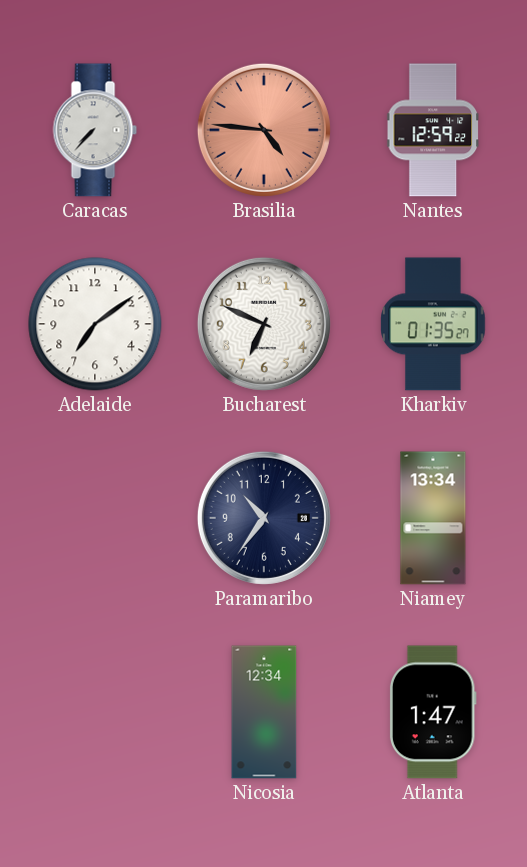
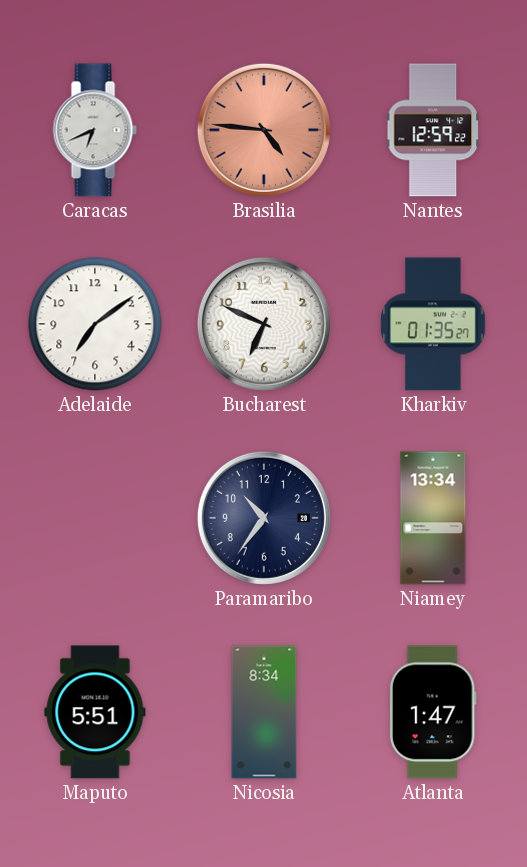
Caracas: 7:37 -> 6:41
Maputo: none -> 5:51
Nicosia: 12:34 -> 8:34
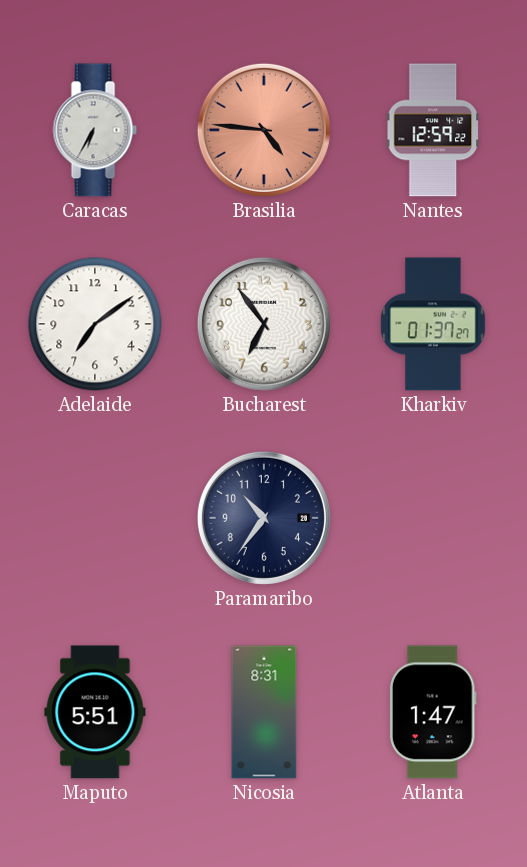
Caracas: 6:41 -> 6:35
Bucharest: 6:49 -> 6:54
Kharkiv: 01:35 -> 01:37
Niamey: 13:34 -> none
Nicosia: 8:34 -> 8:31
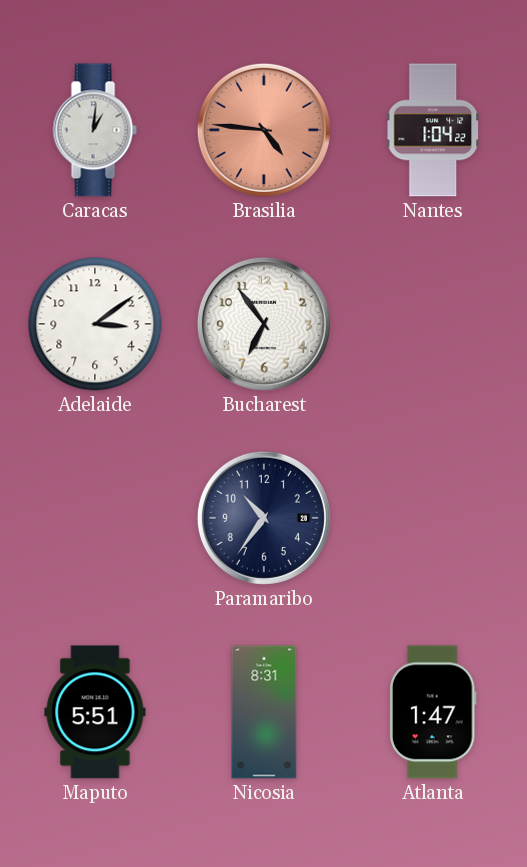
Caracas: 6:35 -> 1:01
Nantes: 12:59 -> 1:04
Adelaide: 7:09 -> 3:09
Kharkiv: 01:37 -> none
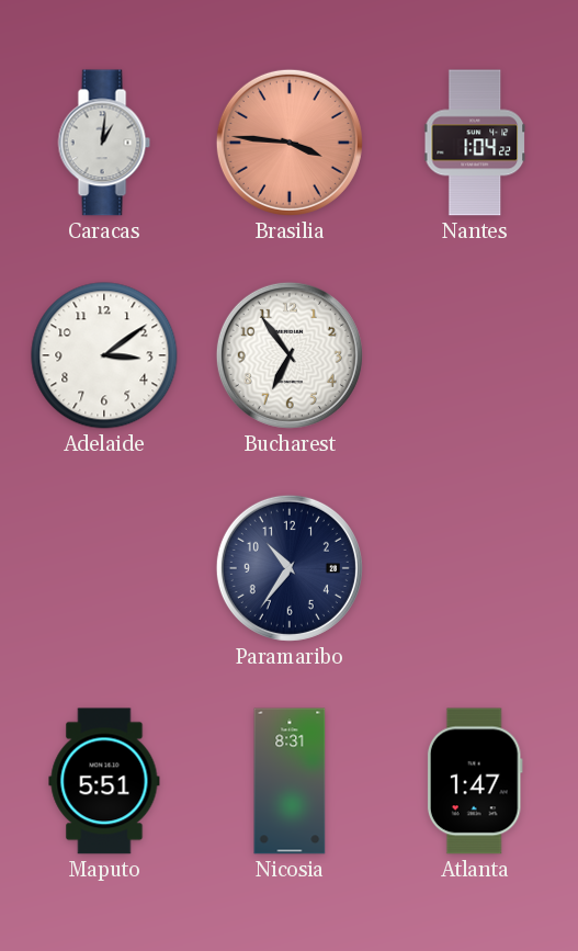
Brasilia: 4:46 -> 3:46
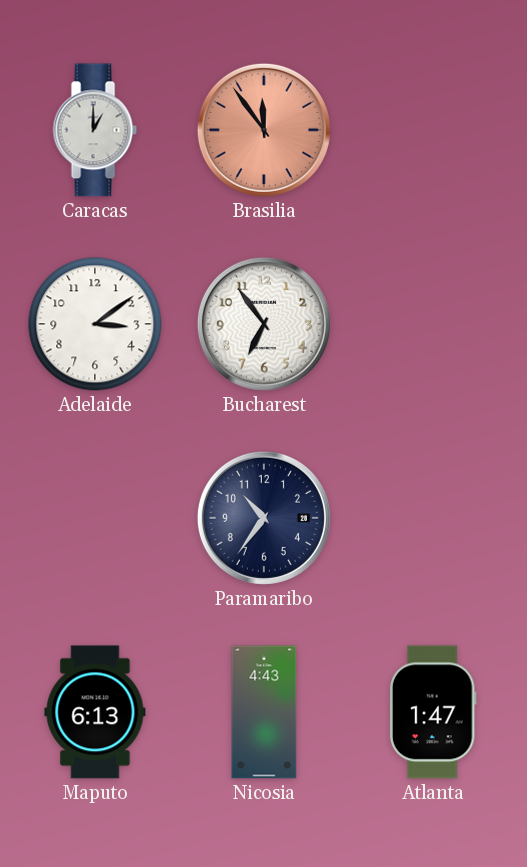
Caracas: 1:01 -> 1:00
Brasilia: 3:46 -> 11:54
Nantes: 1:04 -> none
Maputo: 5:51 -> 6:13
Nicosia: 8:31 -> 4:43
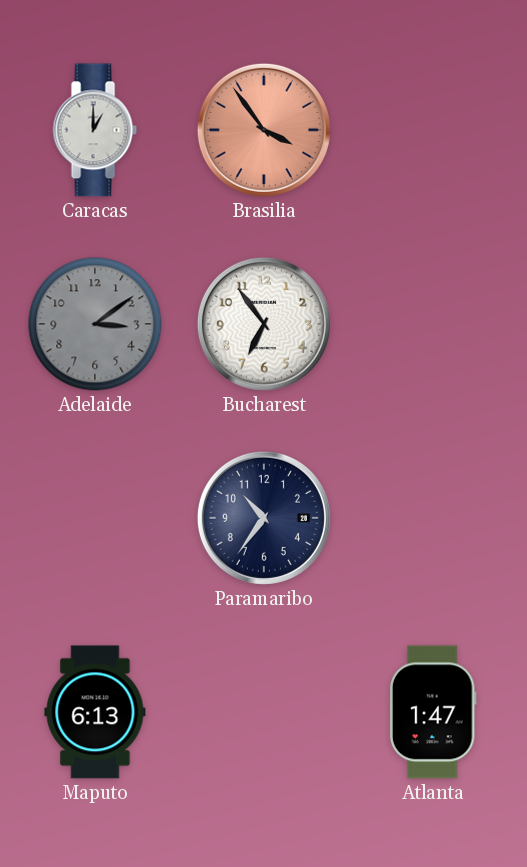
Brasilia: 11:54 -> 3:54
Adelaide dial: white -> grey
Nicosia: 4:43 -> none
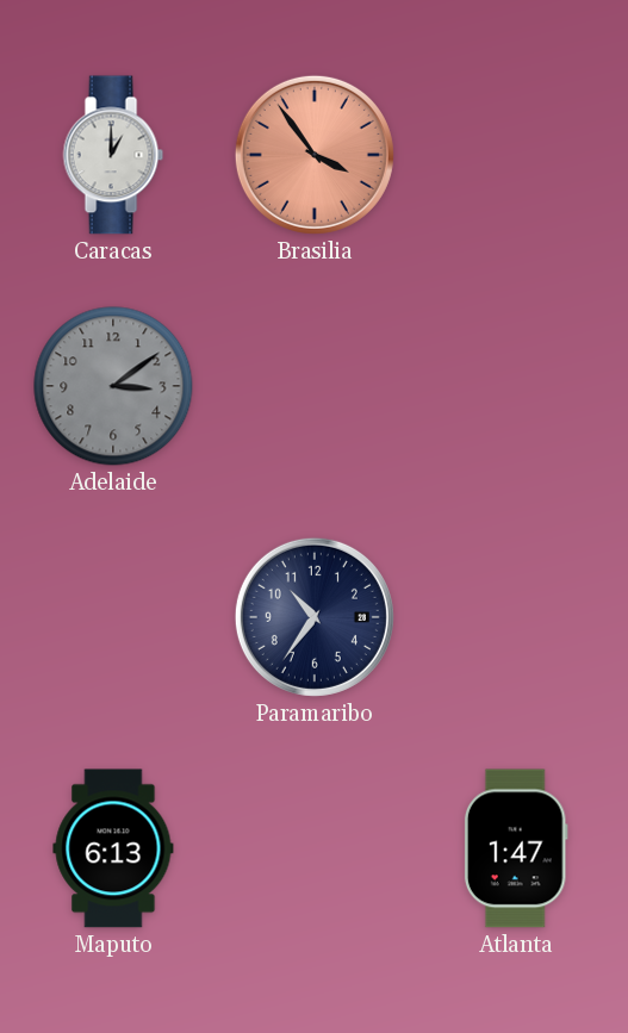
Bucharest: 6:54 -> none
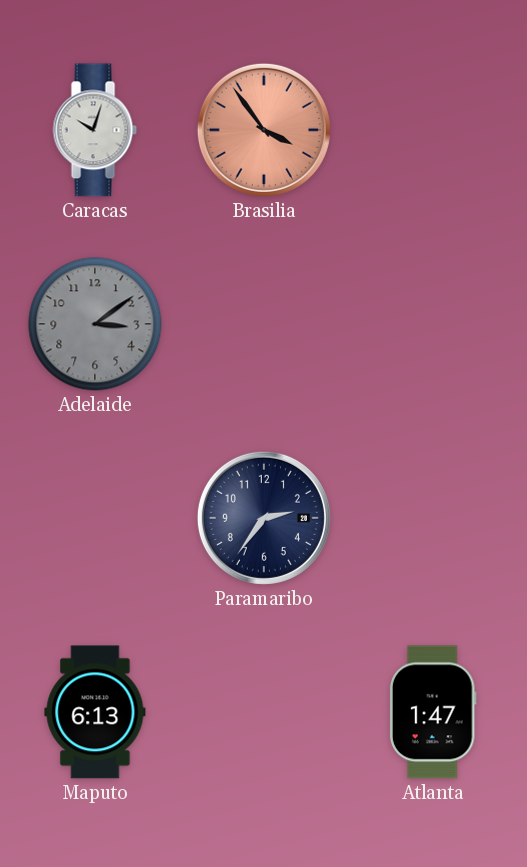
Caracas: 1:00 -> 10:03
Paramaribo: 10:36 -> 2:36
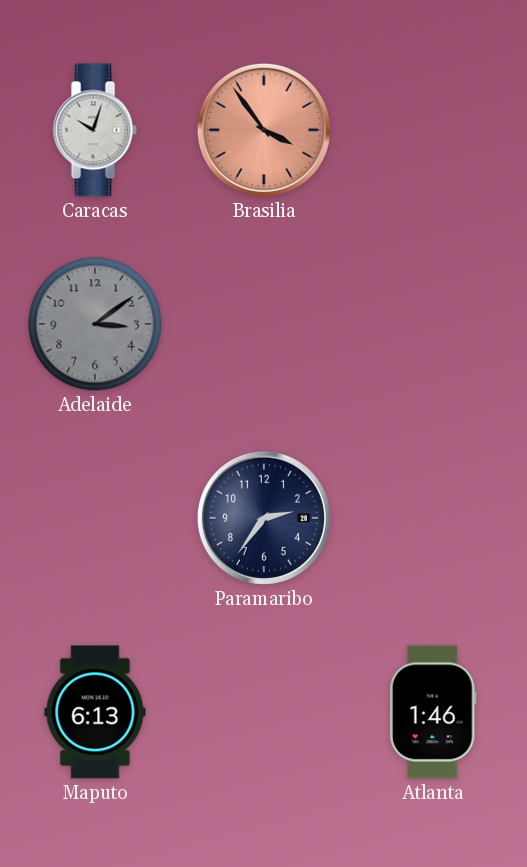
Atlanta: 1:47 -> 1:46
